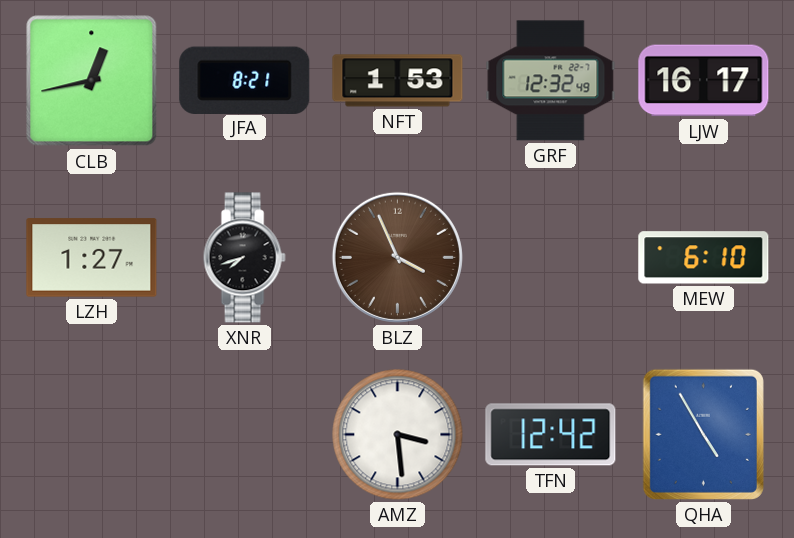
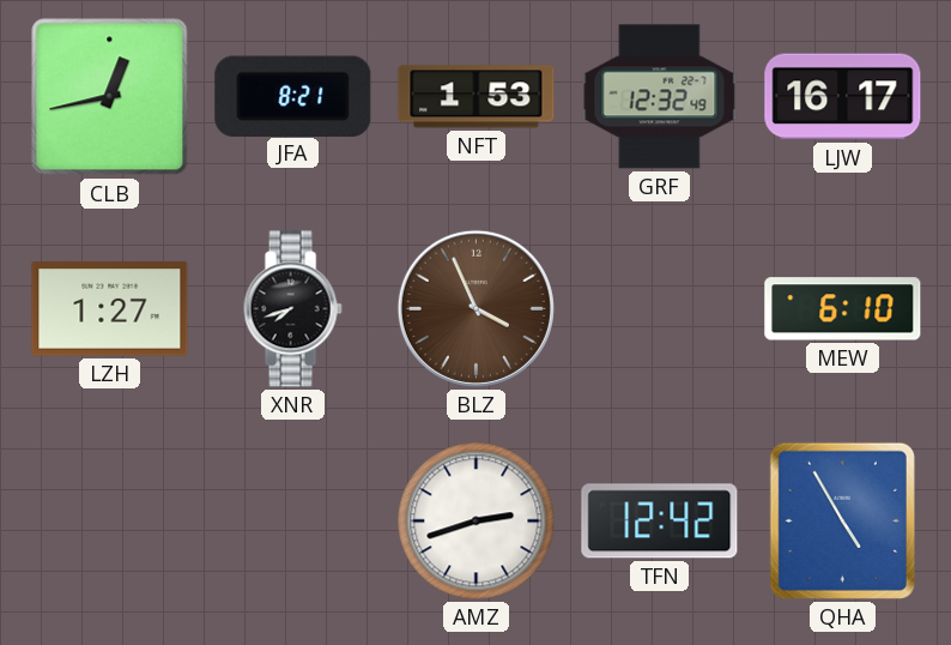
AMZ: 3:29 -> 2:42
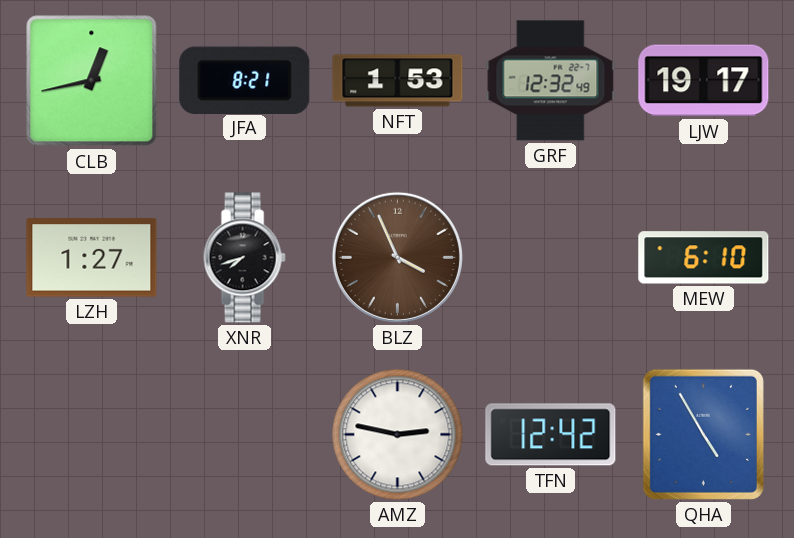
LJW: 16:17 -> 19:17
AMZ: 2:42 -> 2:47
